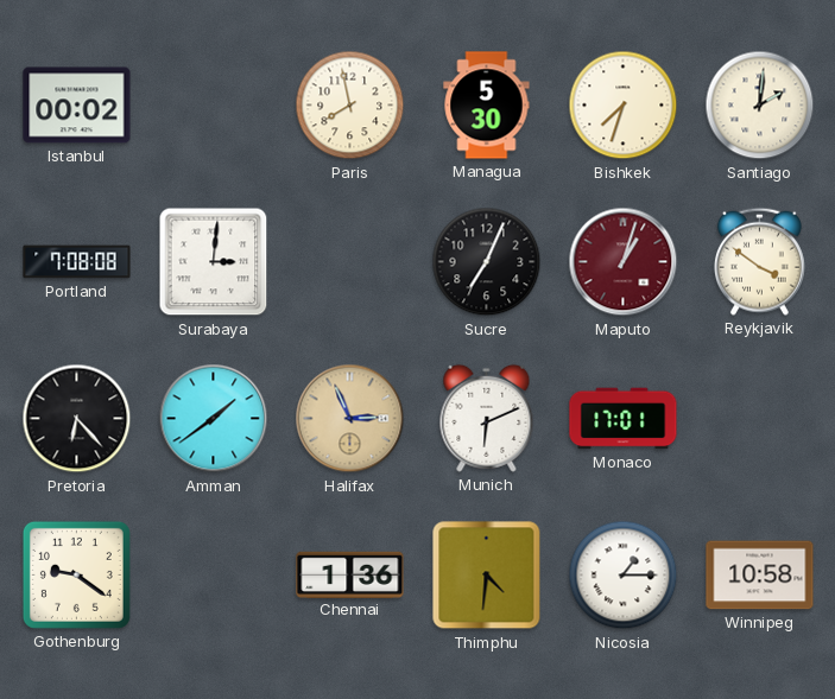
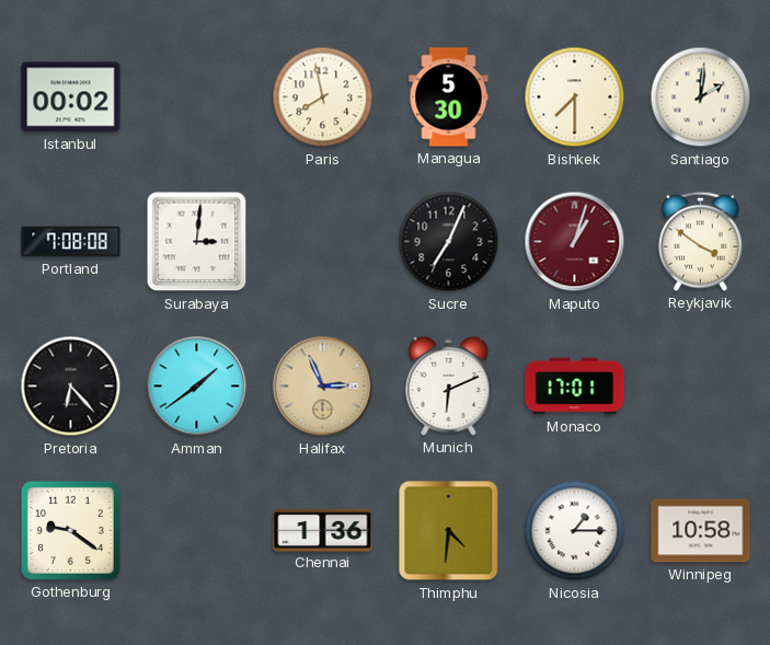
Bishkek: 7:33 -> 7:30
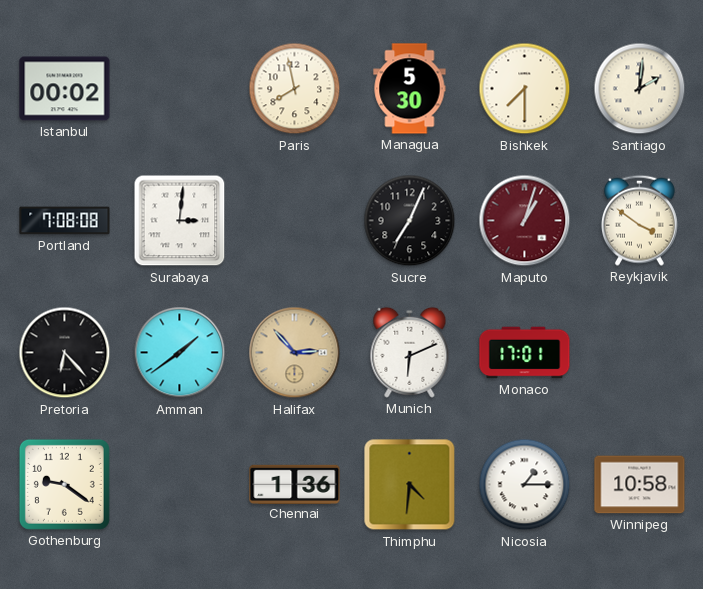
Halifax: 2:56 -> 2:53
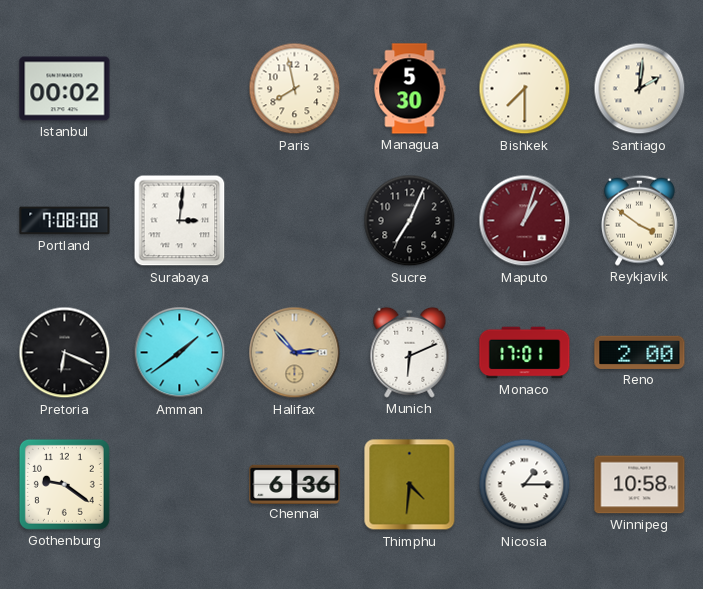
Pretoria: 6:23 -> 6:19
Reno: none -> 2:00
Chennai: 1:36 -> 6:36
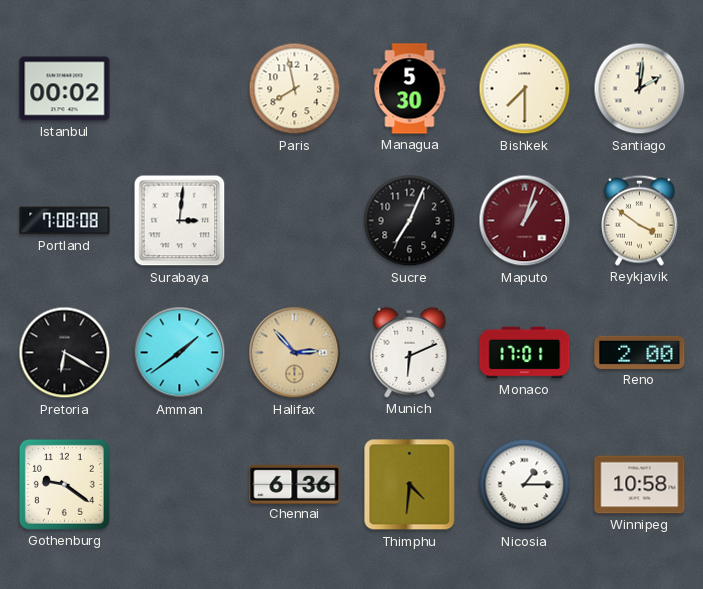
Pretoria: 6:19 -> 6:20
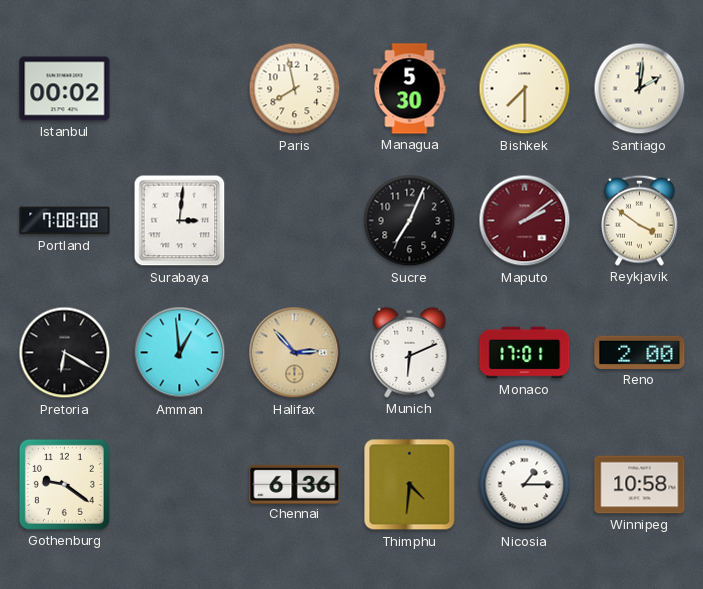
Maputo: 1:03 -> 2:09
Amman: 1:39 -> 12:59
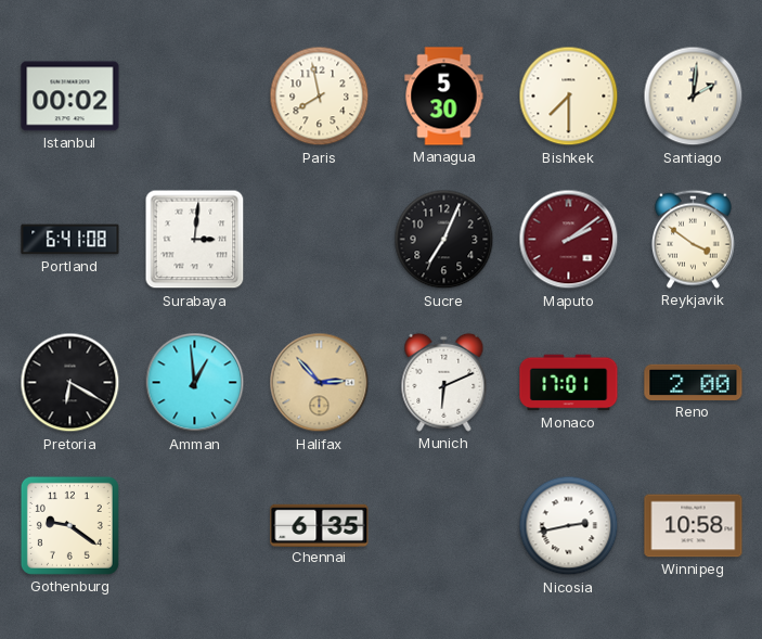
Portland: 7:08 -> 6:41
Chennai: 6:36 -> 6:35
Thimphu: 4:31 -> none
Nicosia: 1:15 -> 2:43
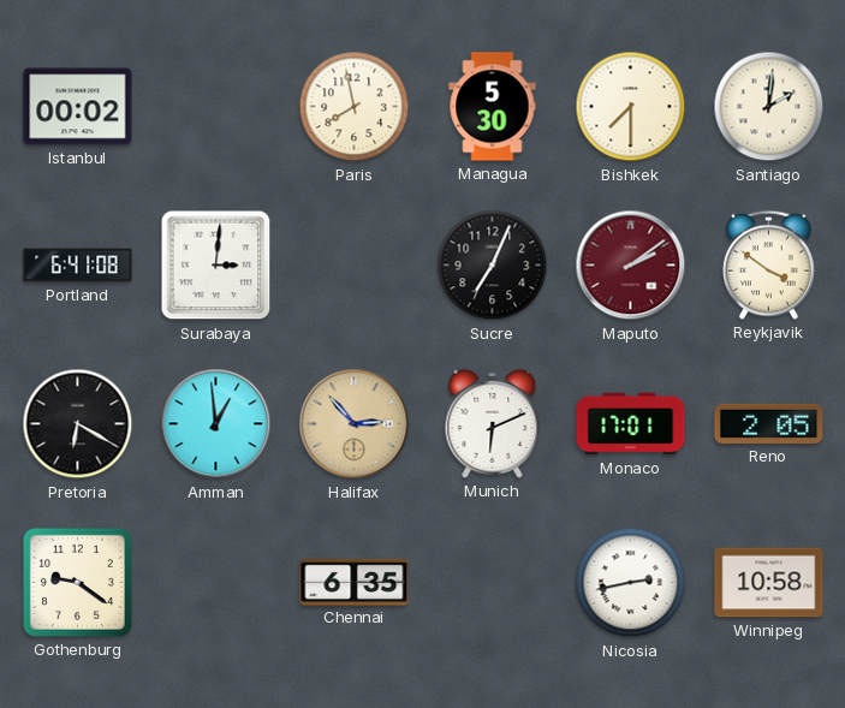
Reno: 2:00 -> 2:05
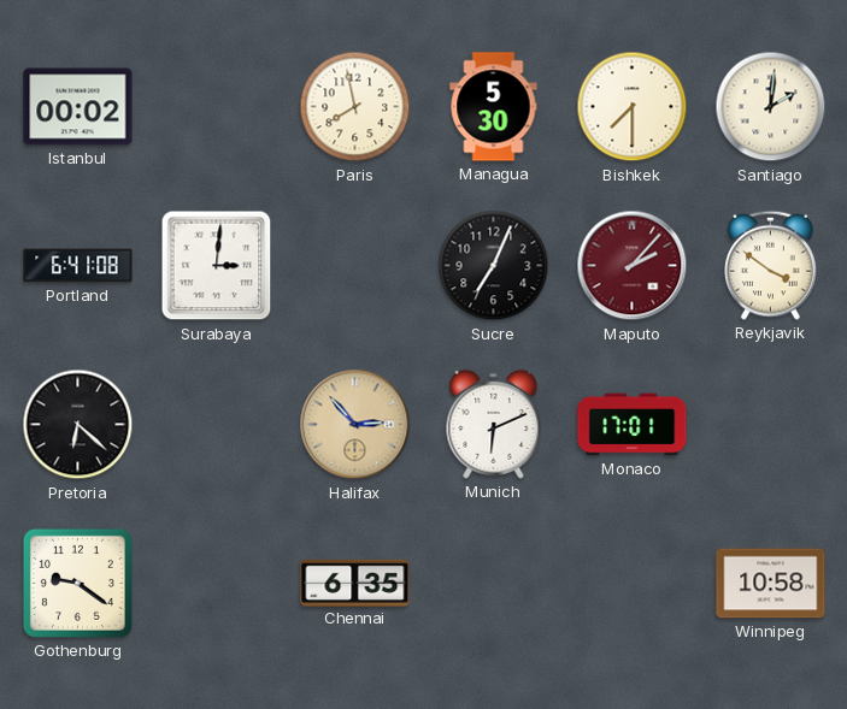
Maputo: 2:09 -> 2:07
Pretoria: 6:20 -> 6:22
Amman: 12:59 -> none
Reno: 2:05 -> none
Nicosia: 2:43 -> none
